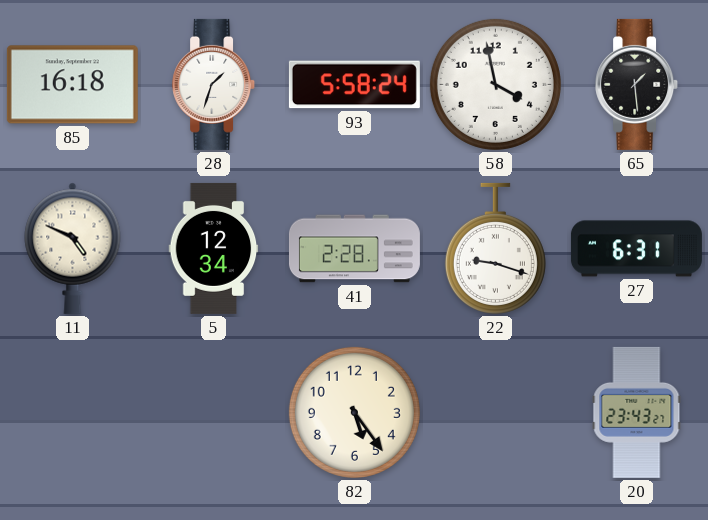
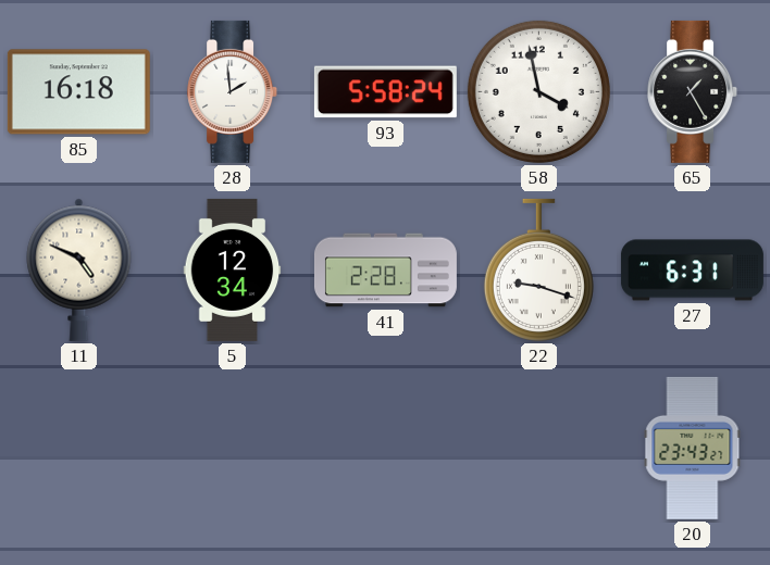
28: 1:33 -> 1:59
65: 1:29 -> 1:25
82: 5:24 -> none
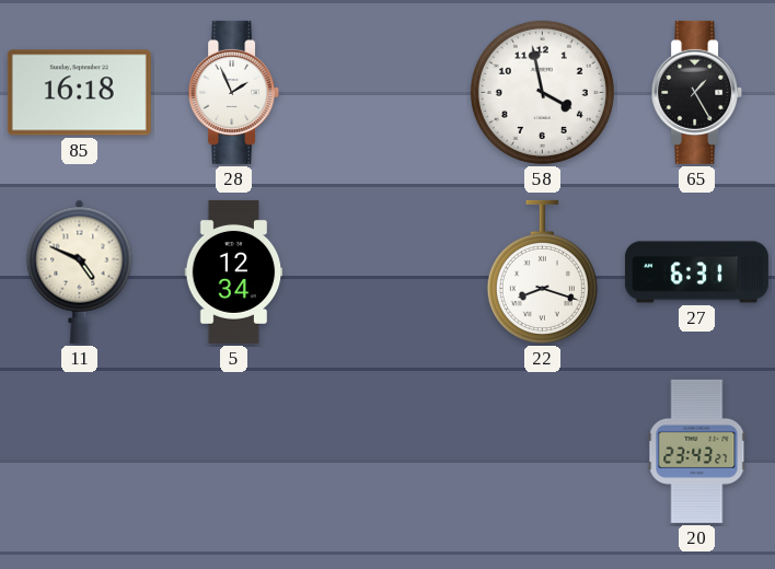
28: 1:59 -> 1:56
93: 5:58 -> none
41: 2:28 -> none
22: 9:18 -> 8:18
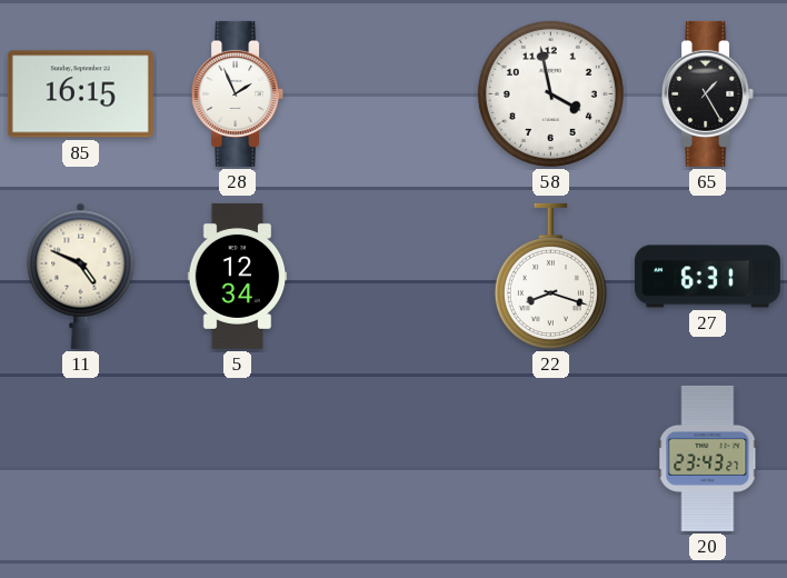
85: 16:18 -> 16:15
